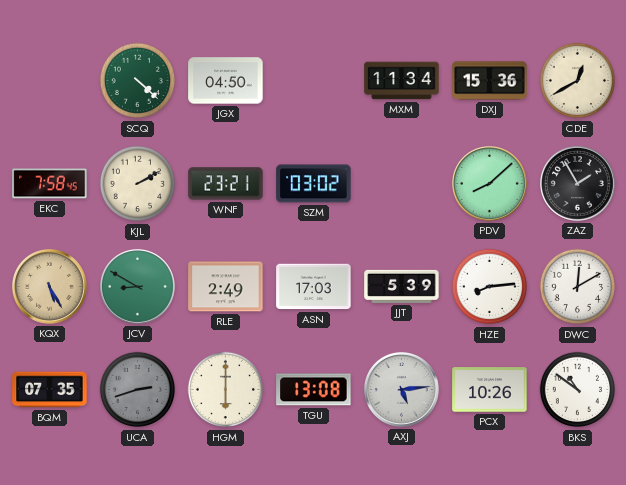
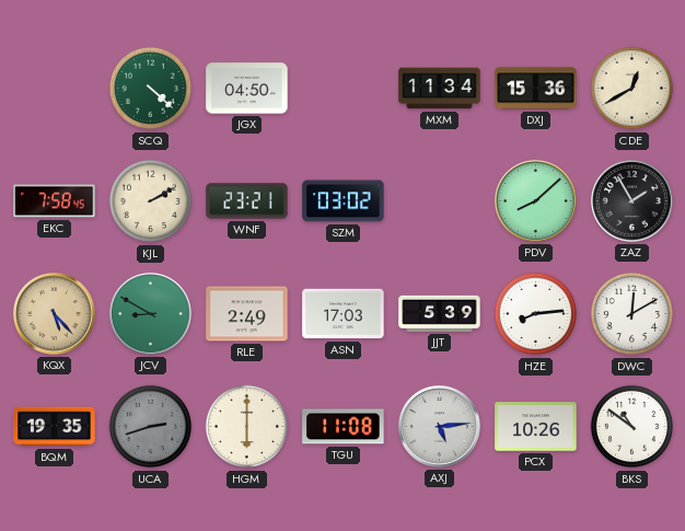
KQX: 5:25 -> 5:23
BQM: 07:35 -> 19:35
TGU: 13:08 -> 11:08
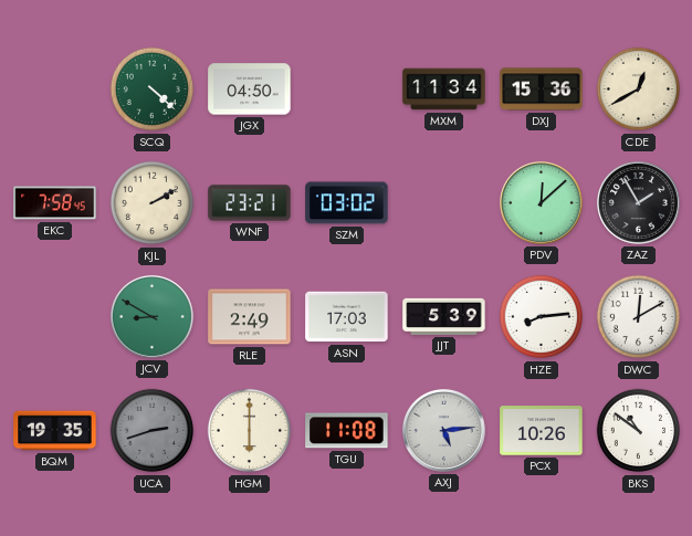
PDV: 8:08 -> 12:08
KQX: 5:23 -> none
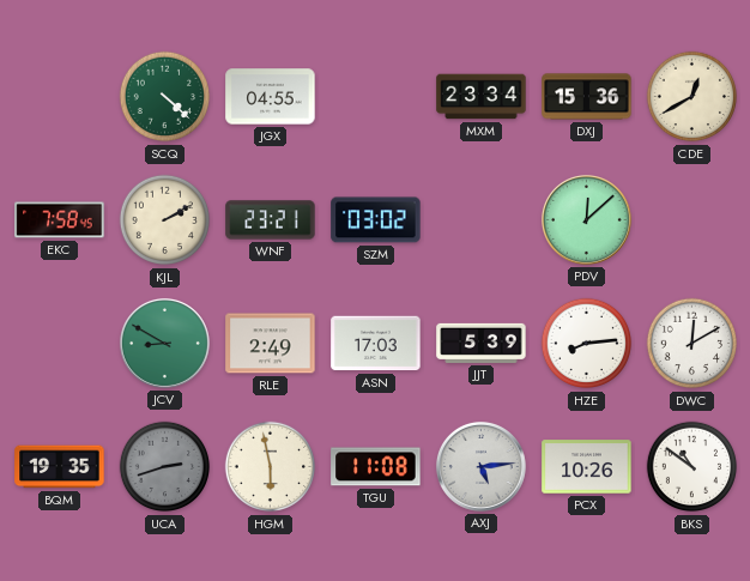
JGX: 04:50 -> 04:55
MXM: 11:34 -> 23:34
ZAZ: 1:55 -> none
HGM: 6:00 -> 5:58
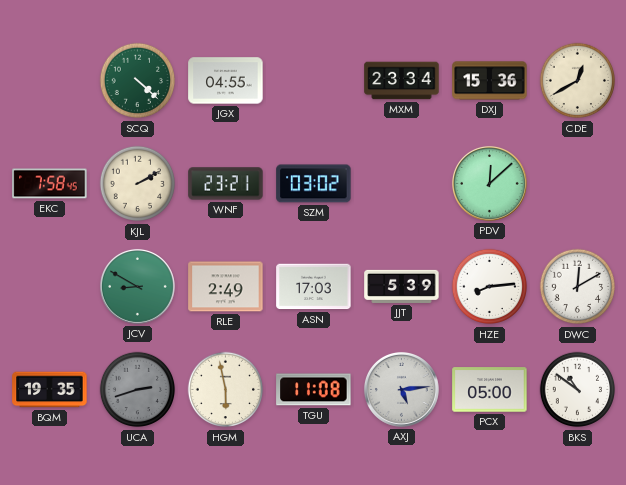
PCX: 10:26 -> 05:00
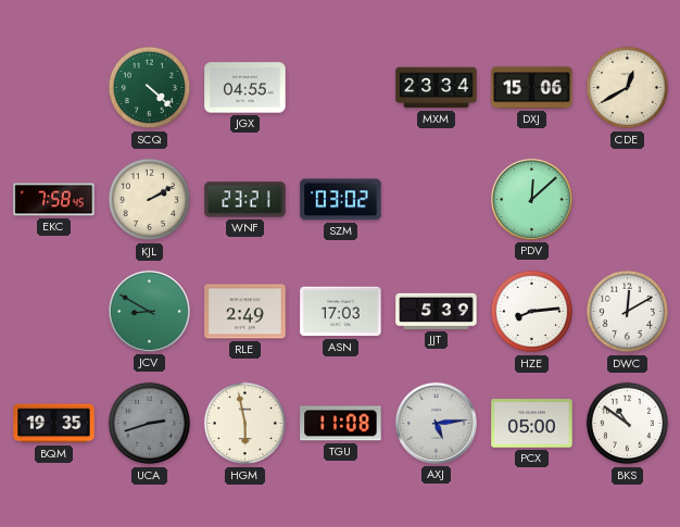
DXJ: 15:36 -> 15:06
